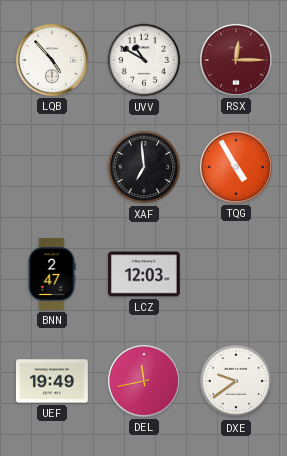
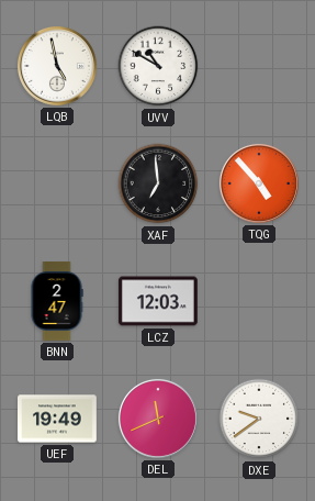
LQB: 4:53 -> 4:58
RSX: 12:15 -> none
TQG: 4:55 -> 4:53
DEL: 11:43 -> 11:41
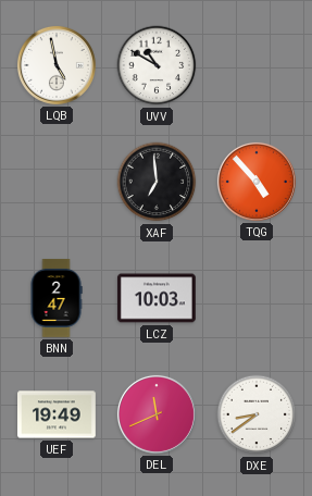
LCZ: 12:03 -> 10:03
DXE: 9:39 -> 8:39
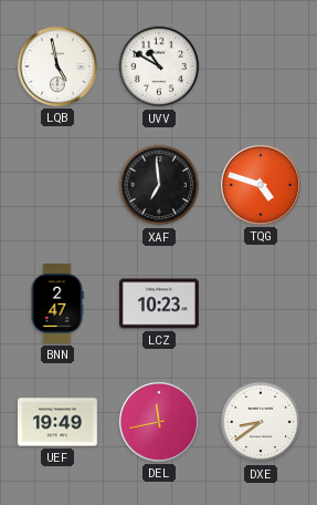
TQG: 4:53 -> 4:48
LCZ: 10:03 -> 10:23
DEL: 11:41 -> 11:43
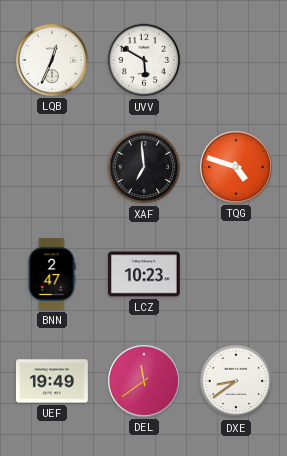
LQB: 4:58 -> 12:34
UVV: 10:50 -> 5:50
DEL: 11:43 -> 11:39
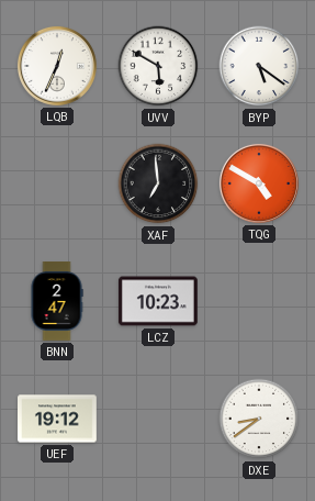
BYP: none -> 5:21
TQG: 4:48 -> 4:50
UEF: 19:49 -> 19:12
DEL: 11:39 -> none
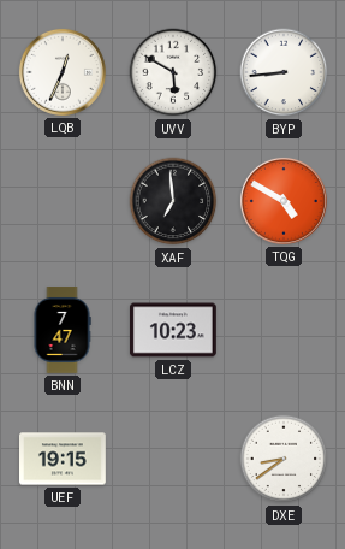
BYP: 5:21 -> 8:44
BNN: 2:47 -> 7:47
UEF: 19:12 -> 19:15
